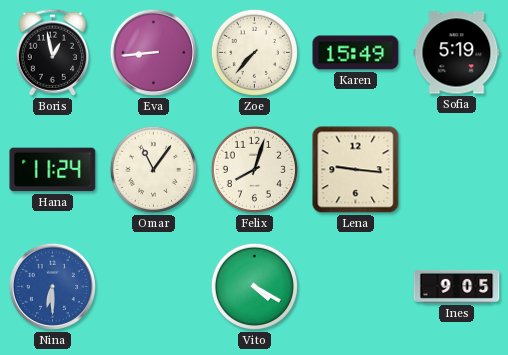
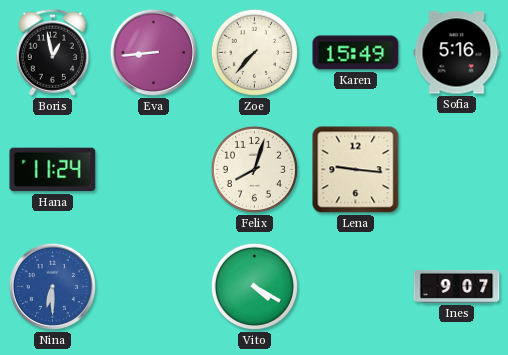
Sofia: 5:19 -> 5:16
Omar: 11:06 -> none
Ines: 9:05 -> 9:07
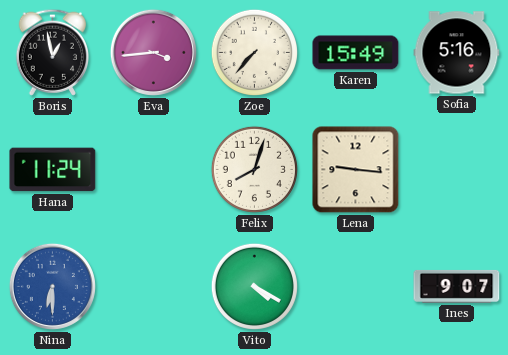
Eva: 8:44 -> 3:44
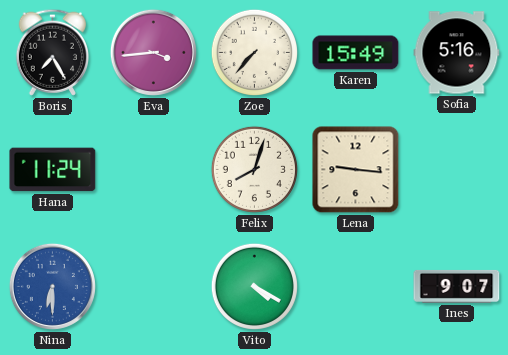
Boris: 12:58 -> 7:25
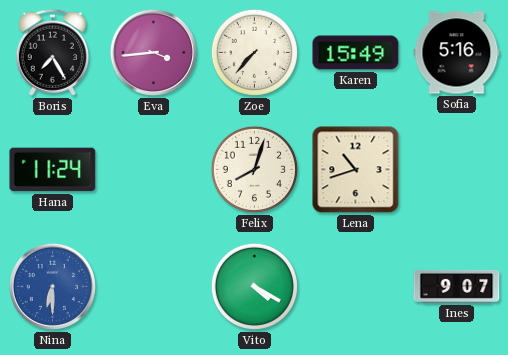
Lena: 9:16 -> 10:42
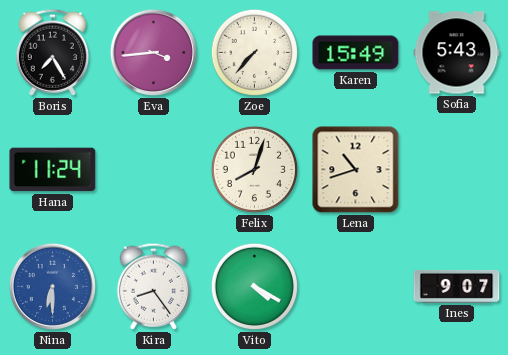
Sofia: 5:16 -> 5:43
Kira: none -> 8:24
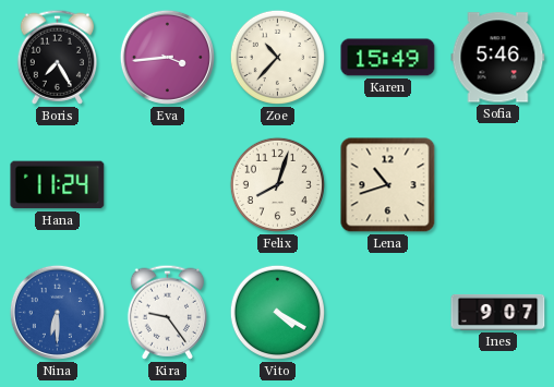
Zoe: 7:37 -> 10:37
Sofia: 5:43 -> 5:46
Kira: 8:24 -> 9:24
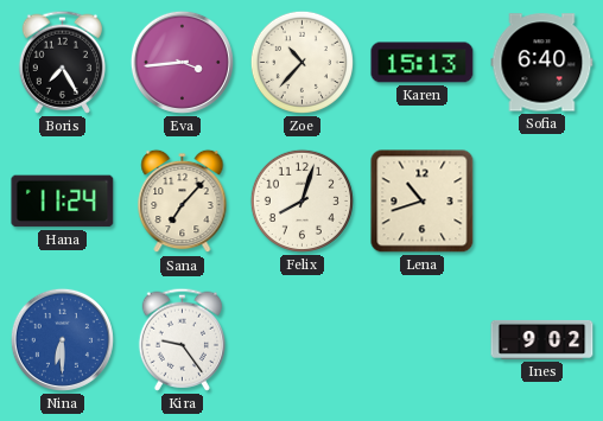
Karen: 15:49 -> 15:13
Sofia: 5:46 -> 6:40
Sana: none -> 7:07
Vito: 4:20 -> none
Ines: 9:07 -> 9:02
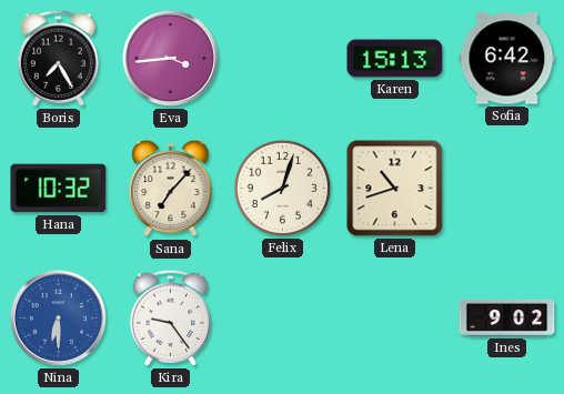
Zoe: 10:37 -> none
Sofia: 6:40 -> 6:42
Hana: 11:24 -> 10:32
